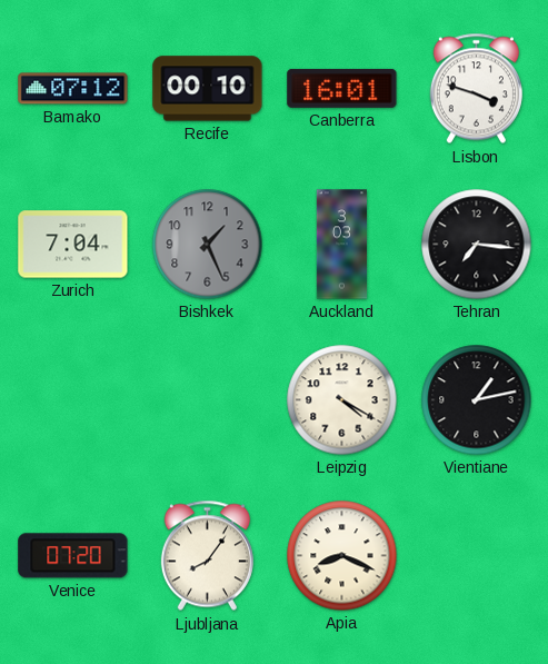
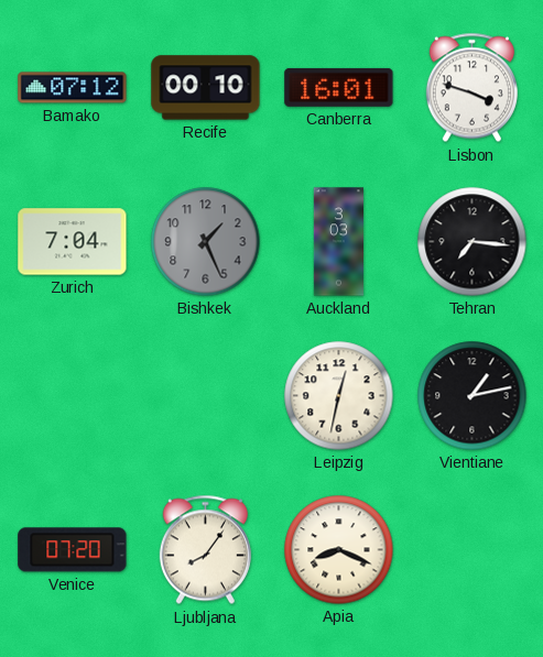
Leipzig: 4:20 -> 12:32
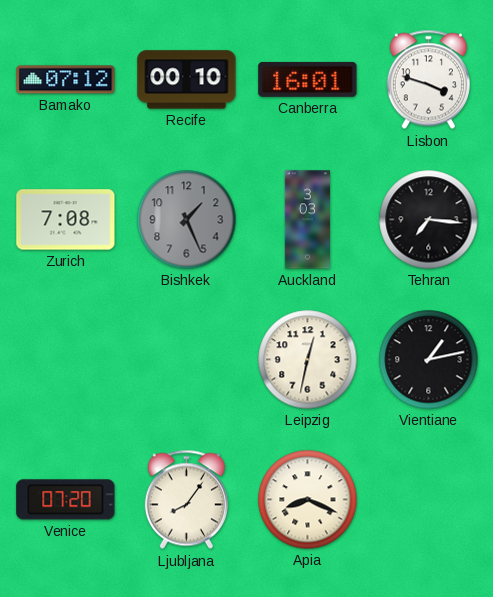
Zurich: 7:04 -> 7:08
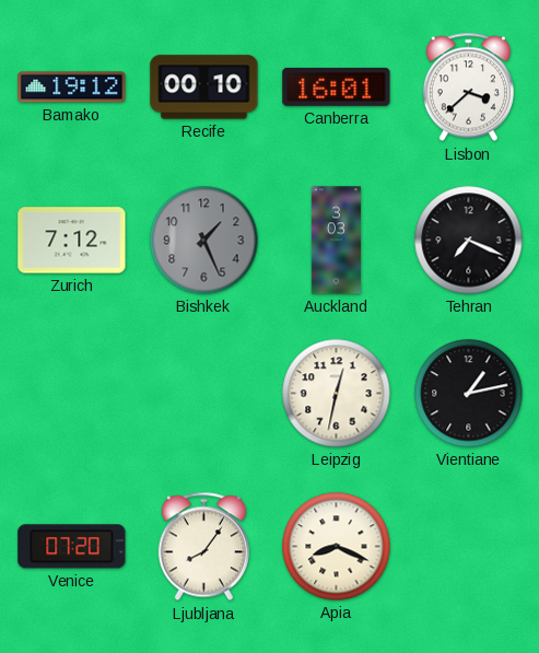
Bamako: 07:12 -> 19:12
Lisbon: 3:48 -> 3:38
Zurich: 7:08 -> 7:12
Tehran: 7:16 -> 7:19
